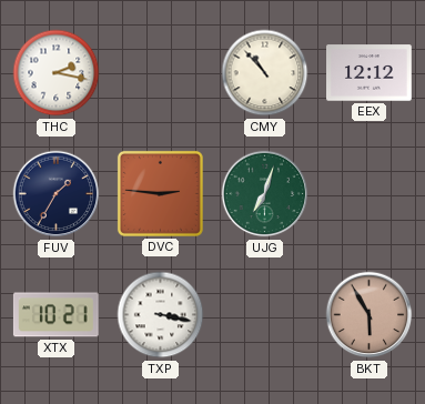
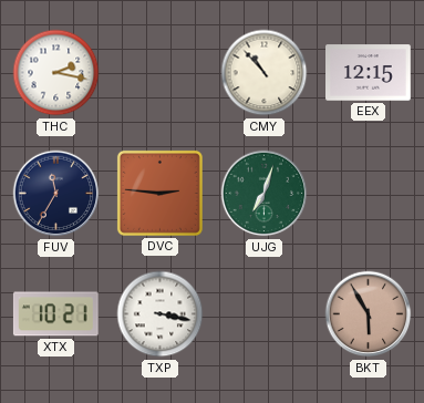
EEX: 12:12 -> 12:15
FUV: 1:35 -> 11:35
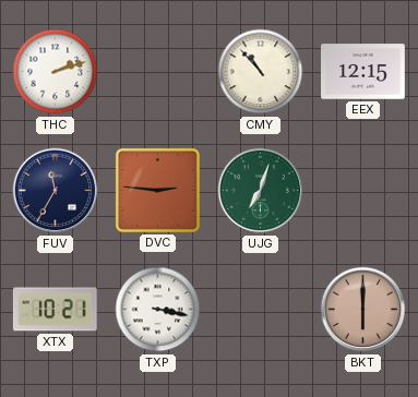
THC: 2:17 -> 2:12
BKT: 5:55 -> 6:00
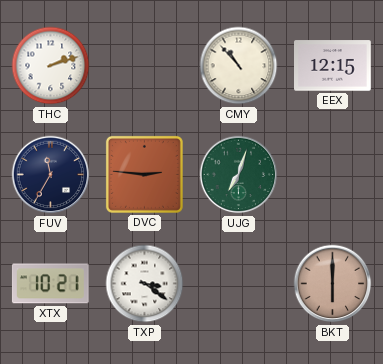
TXP: 3:17 -> 3:21
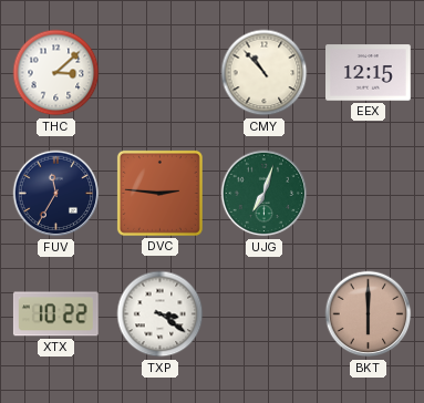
THC: 2:12 -> 3:08
XTX: 10:21 -> 10:22
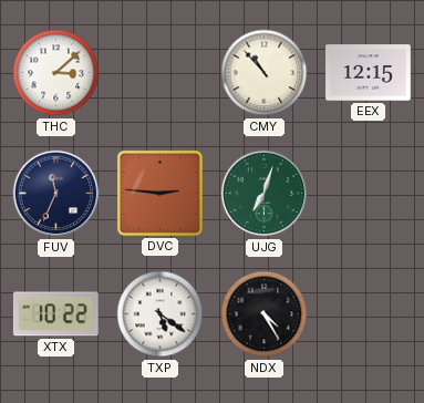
FUV: 11:35 -> 11:34
TXP: 3:21 -> 5:21
NDX: none -> 4:25
BKT: 6:00 -> none
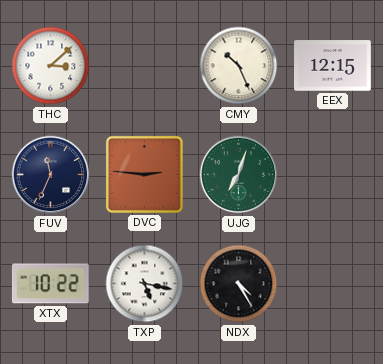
CMY: 10:53 -> 10:26
TXP: 5:21 -> 5:17
